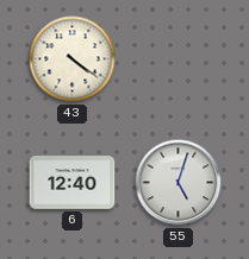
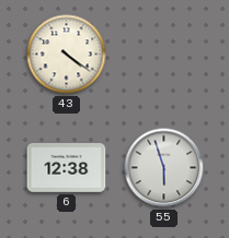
6: 12:40 -> 12:38
55: 5:03 -> 5:57
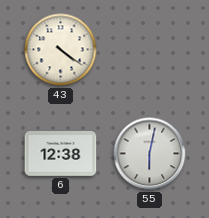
55: 5:57 -> 6:02
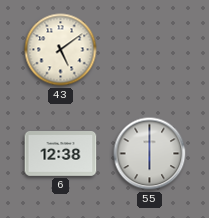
43: 4:21 -> 5:09
55: 6:02 -> 6:00
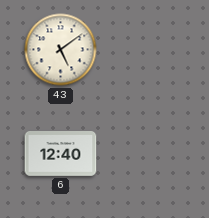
6: 12:38 -> 12:40
55: 6:00 -> none
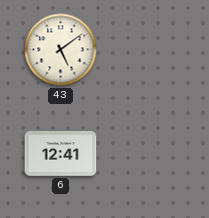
6: 12:40 -> 12:41
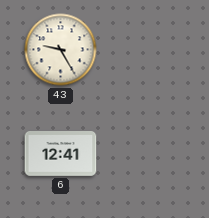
43: 5:09 -> 9:25
